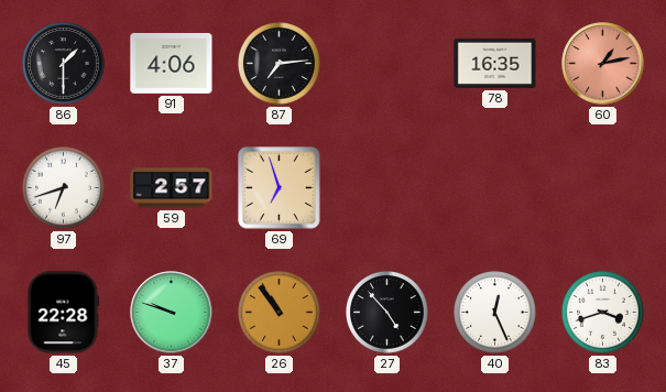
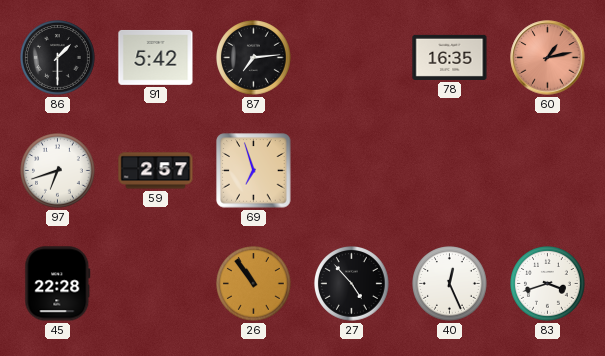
91: 4:06 -> 5:42
37: 9:48 -> none
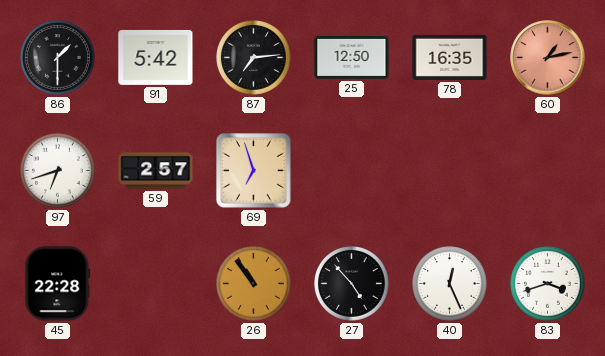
25: none -> 12:50
